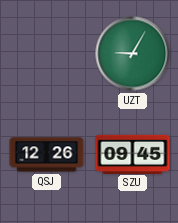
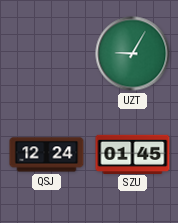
QSJ: 12:26 -> 12:24
SZU: 09:45 -> 01:45
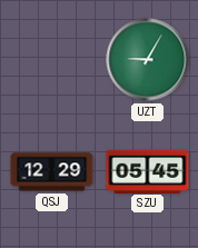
QSJ: 12:24 -> 12:29
SZU: 01:45 -> 05:45
